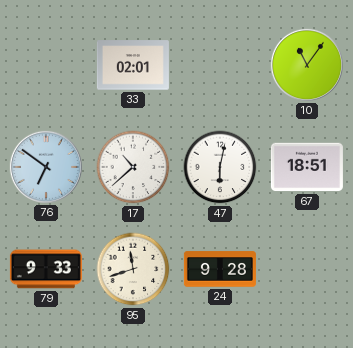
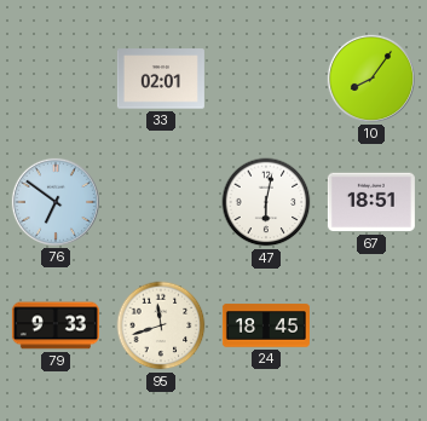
10: 11:06 -> 8:06
17: 10:38 -> none
24: 9:28 -> 18:45
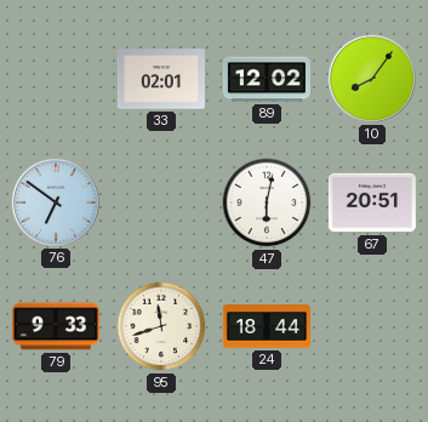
89: none -> 12:02
67: 18:51 -> 20:51
24: 18:45 -> 18:44
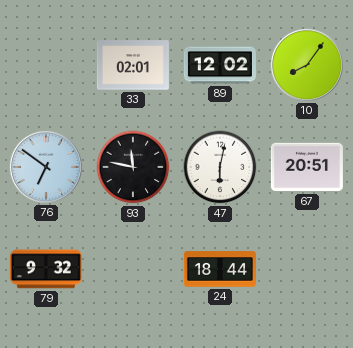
93: none -> 11:47
79: 9:33 -> 9:32
95: 11:42 -> none
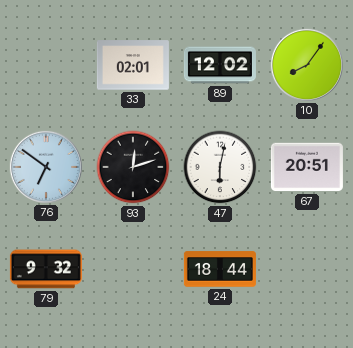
93: 11:47 -> 12:12
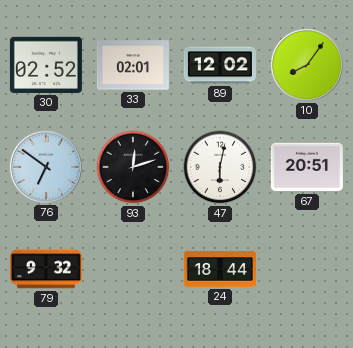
30: none -> 02:52
